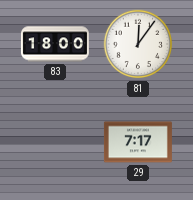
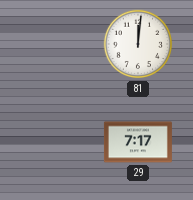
83: 18:00 -> none
81: 12:06 -> 12:01
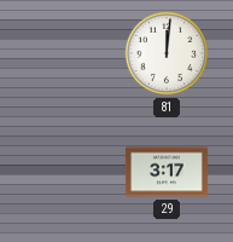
29: 7:17 -> 3:17
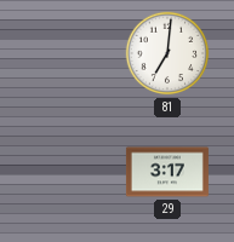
81: 12:01 -> 7:01
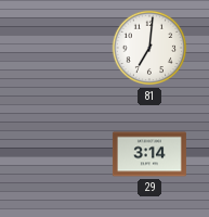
29: 3:17 -> 3:14
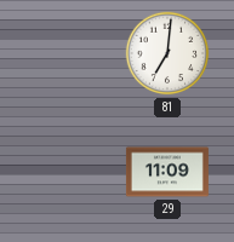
29: 3:14 -> 11:09
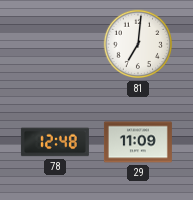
78: none -> 12:48
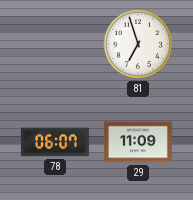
81: 7:01 -> 6:57
78: 12:48 -> 06:07
